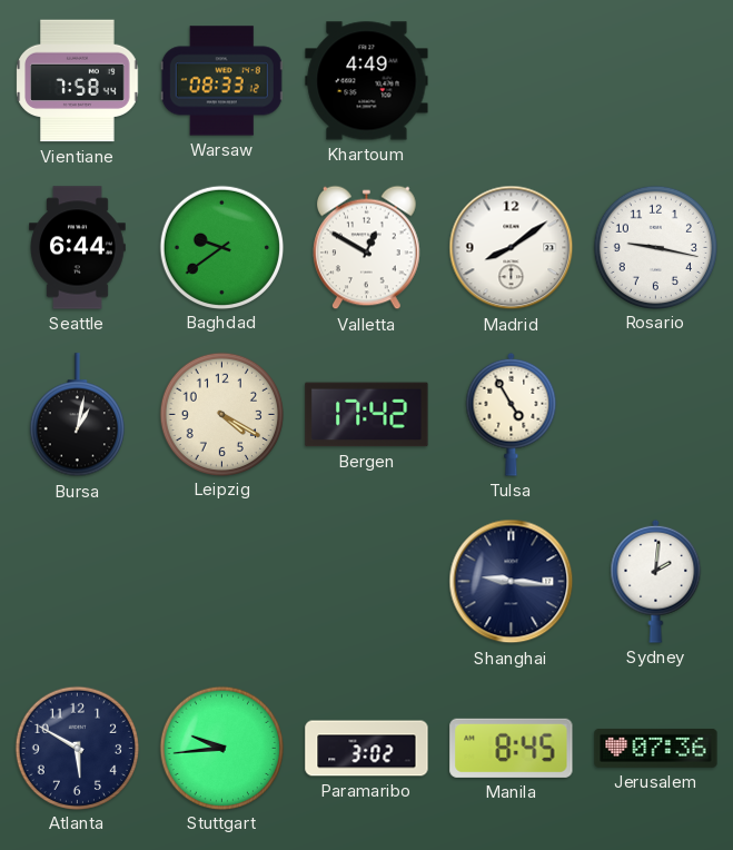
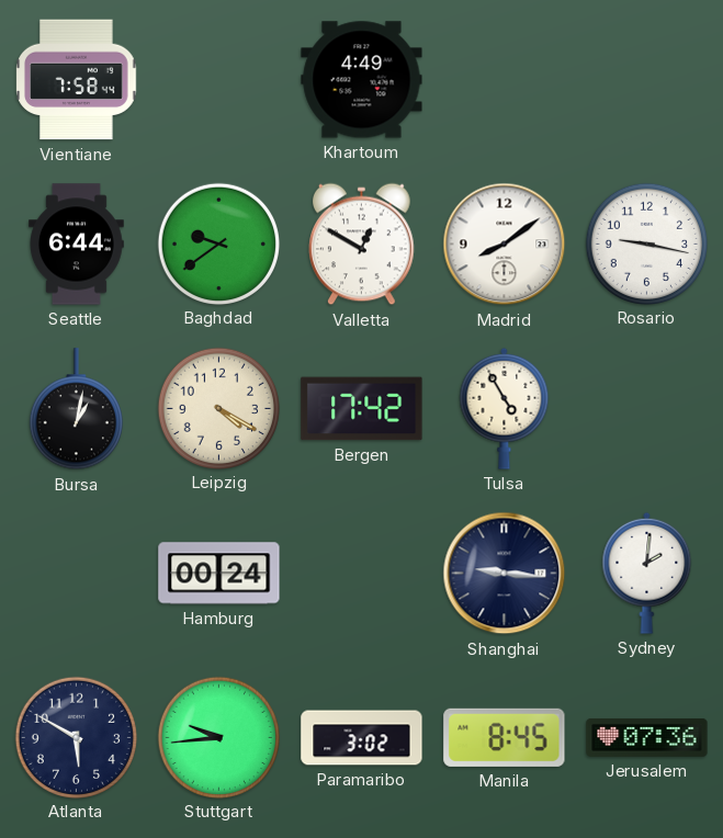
Warsaw: 08:33 -> none
Hamburg: none -> 00:24
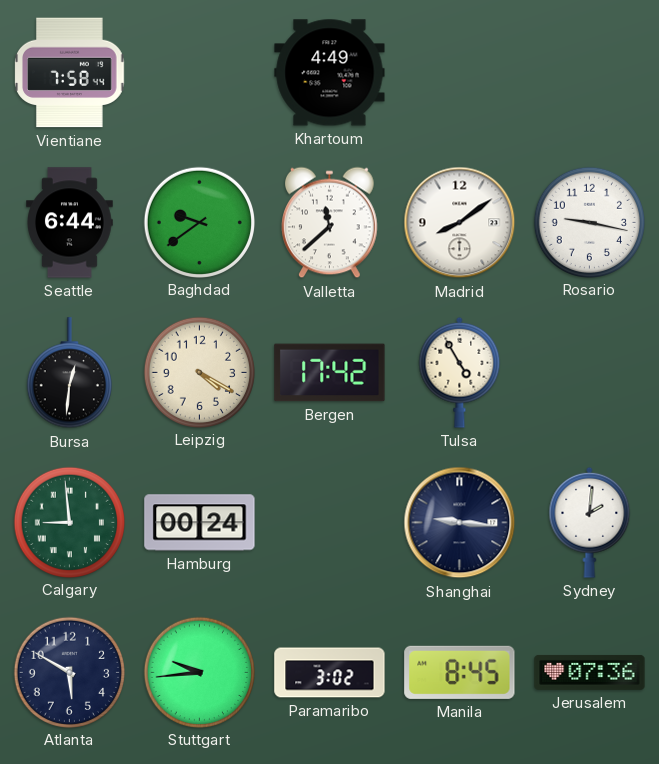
Valletta: 12:50 -> 11:38
Bursa: 1:02 -> 12:31
Calgary: none -> 8:59
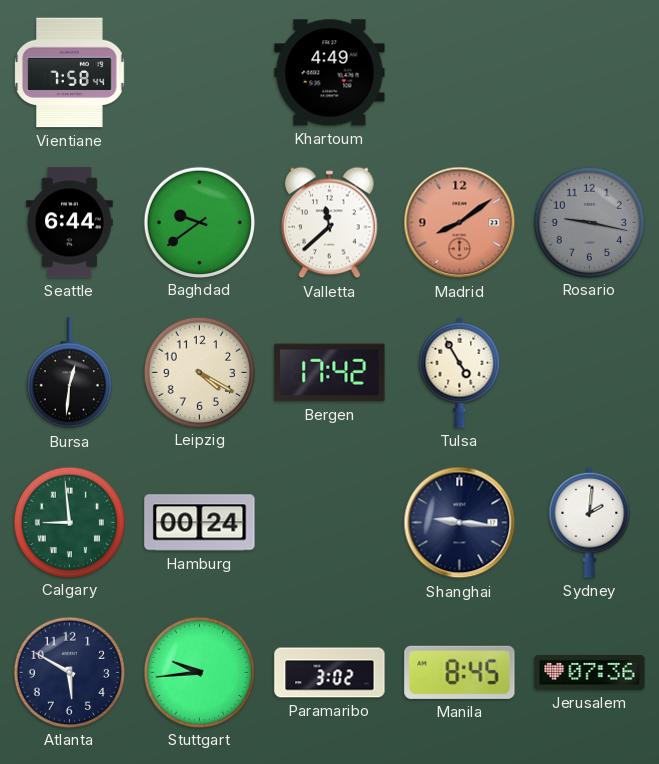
Madrid dial: white -> salmon
Rosario dial: white -> grey
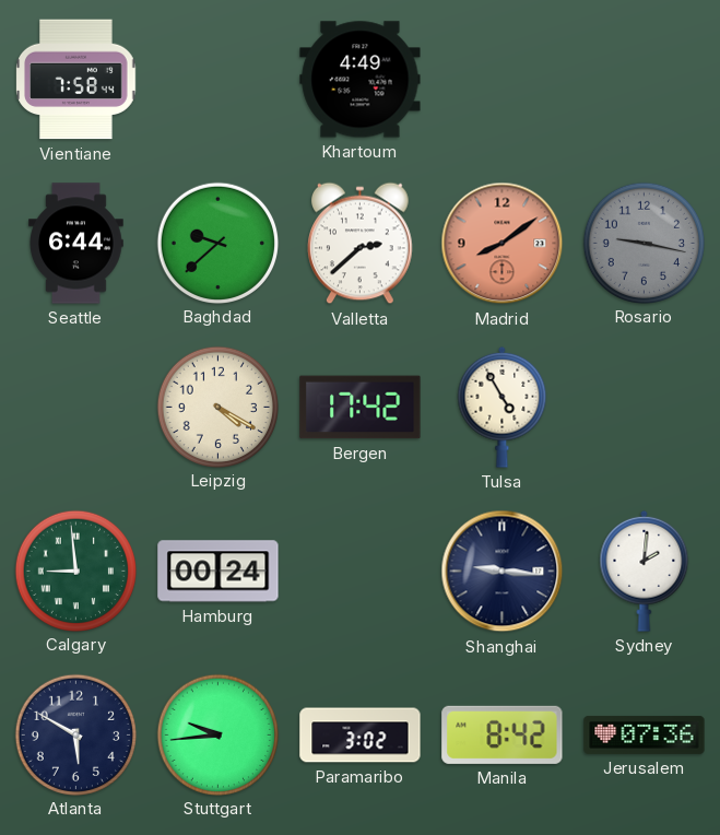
Baghdad: 9:39 -> 9:38
Valletta: 11:38 -> 2:38
Bursa: 12:31 -> none
Manila: 8:45 -> 8:42
